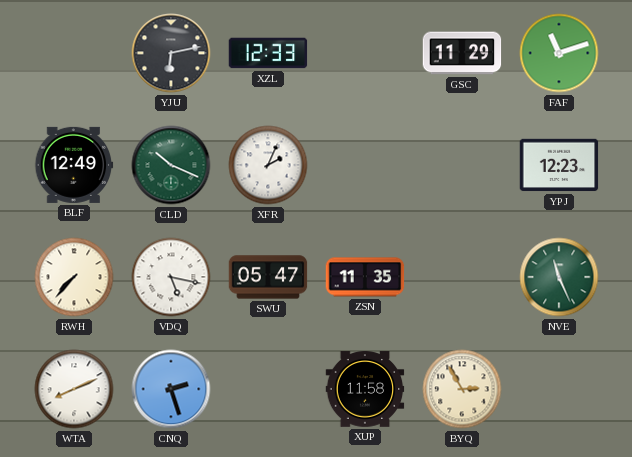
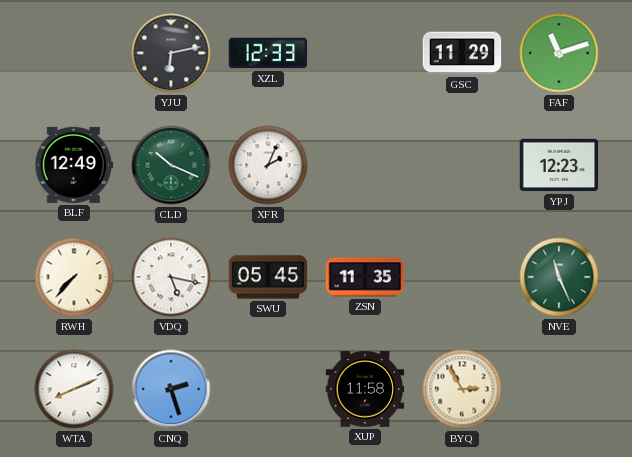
SWU: 05:47 -> 05:45
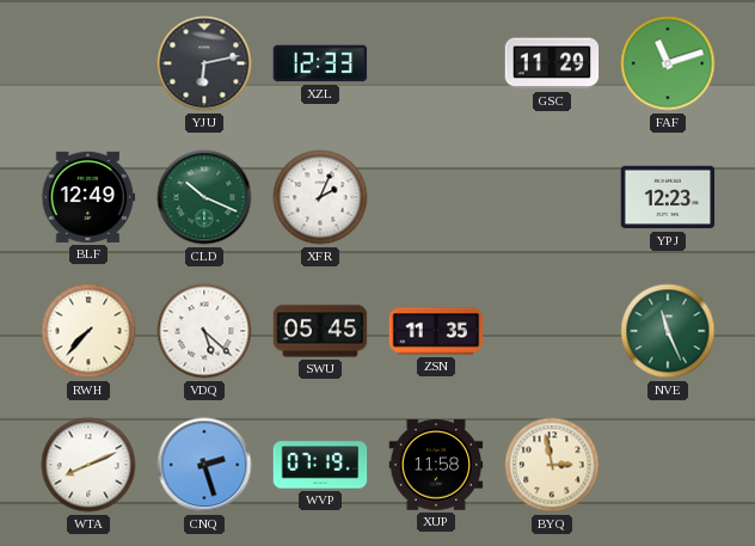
VDQ: 5:17 -> 5:22
WVP: none -> 07:19
BYQ: 2:55 -> 2:58
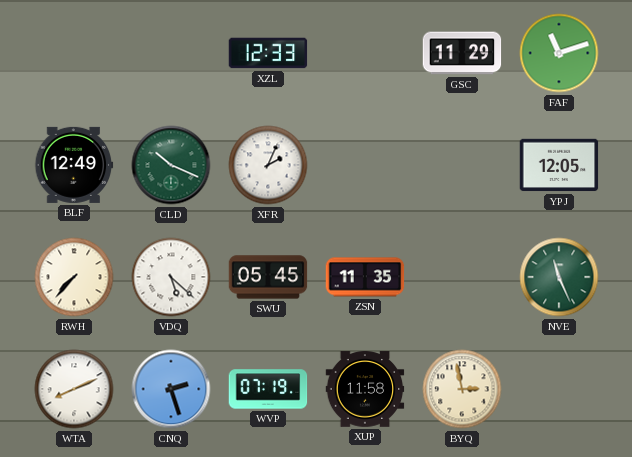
YJU: 6:13 -> none
YPJ: 12:23 -> 12:05
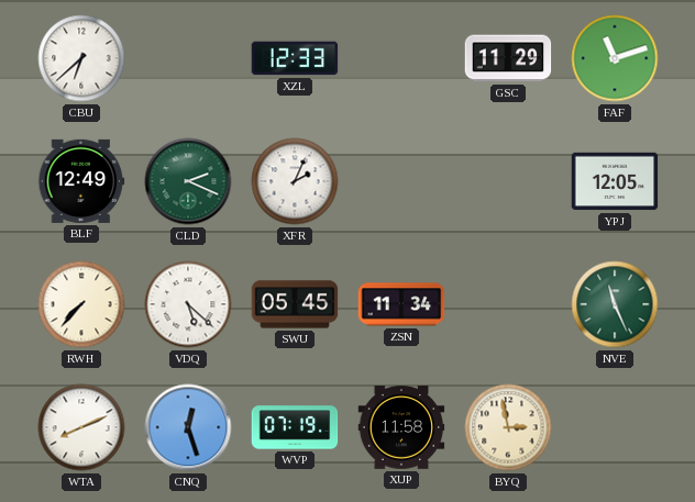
CBU: none -> 6:38
CLD: 10:19 -> 2:19
ZSN: 11:35 -> 11:34
CNQ: 2:27 -> 12:27
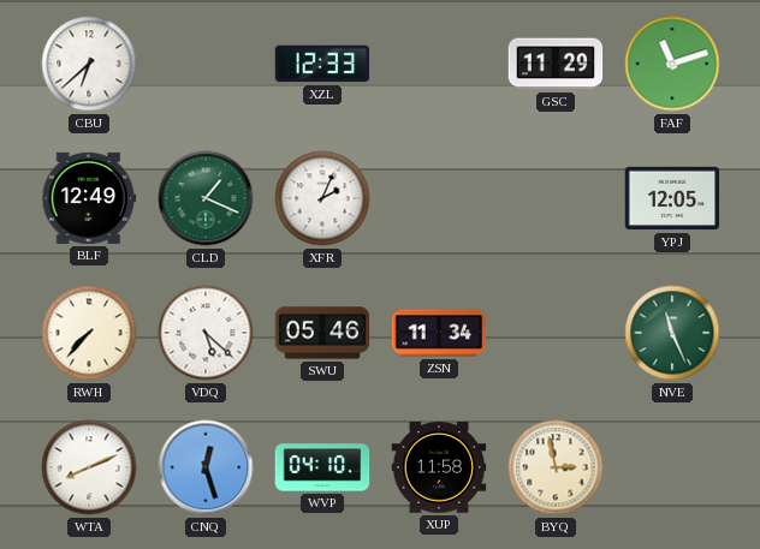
CLD: 2:19 -> 1:19
SWU: 05:45 -> 05:46
WVP: 07:19 -> 04:10
